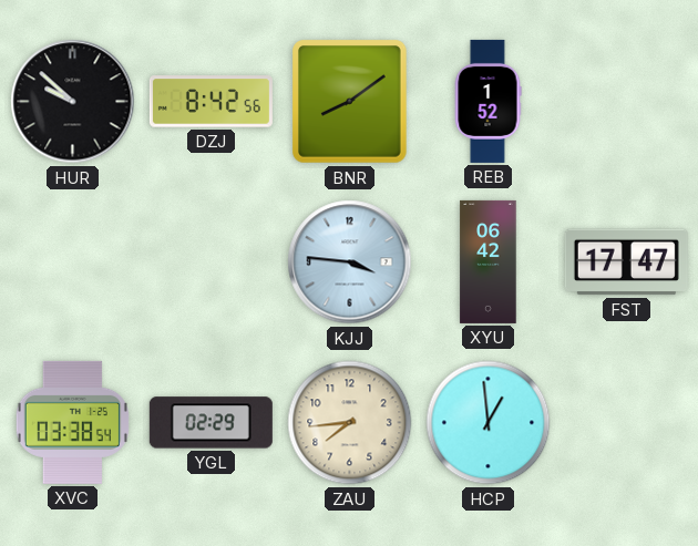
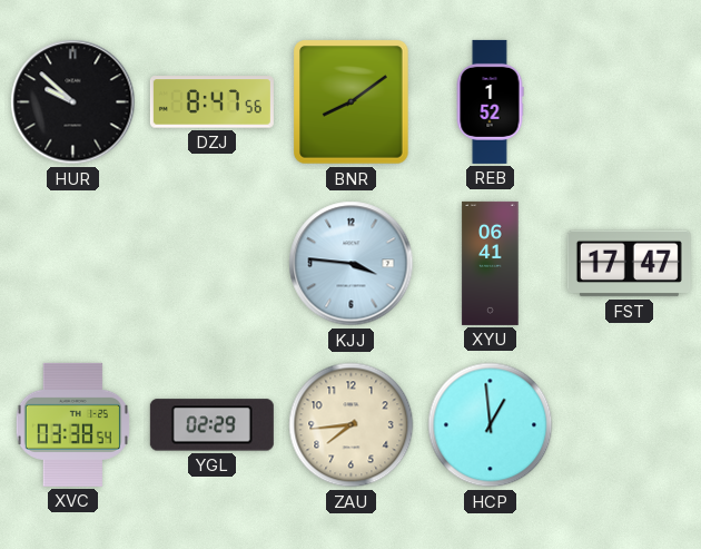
DZJ: 8:42 -> 8:47
XYU: 06:42 -> 06:41
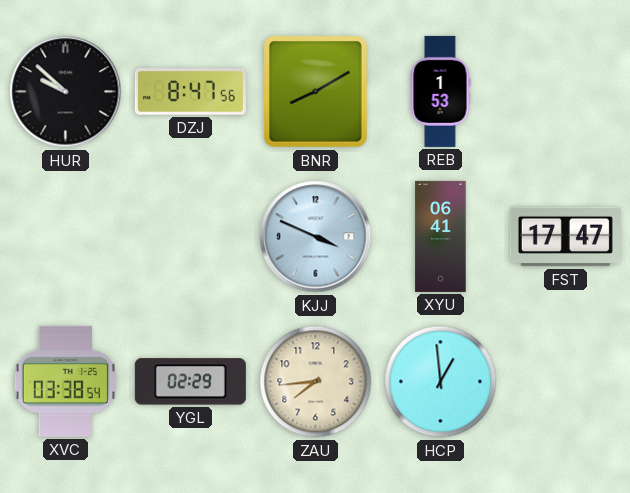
BNR: 8:09 -> 8:10
REB: 1:52 -> 1:53
KJJ: 3:46 -> 3:49
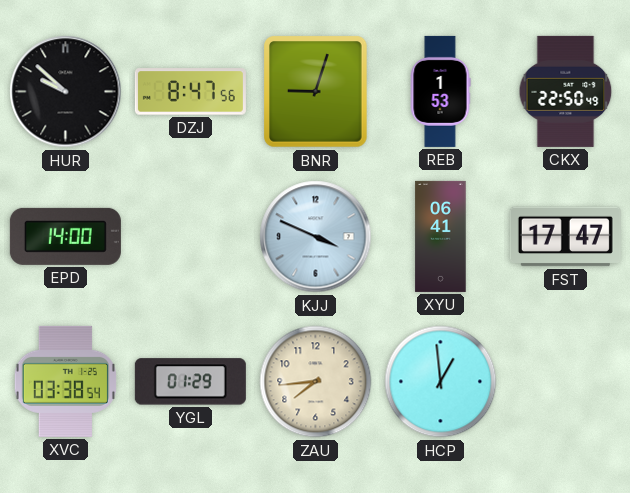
BNR: 8:10 -> 9:03
CKX: none -> 22:50
EPD: none -> 14:00
YGL: 02:29 -> 01:29
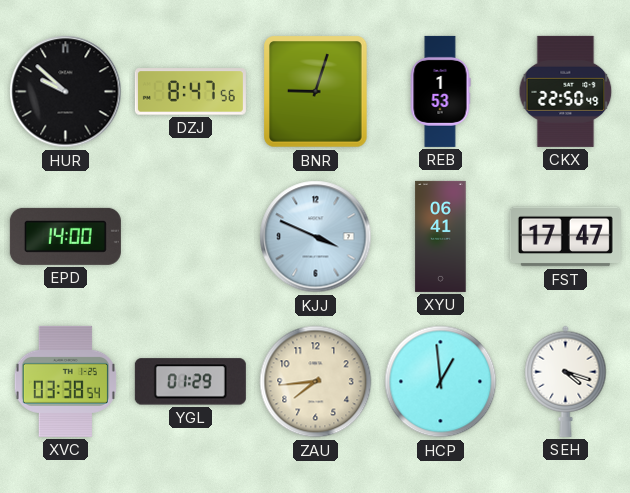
SEH: none -> 4:18
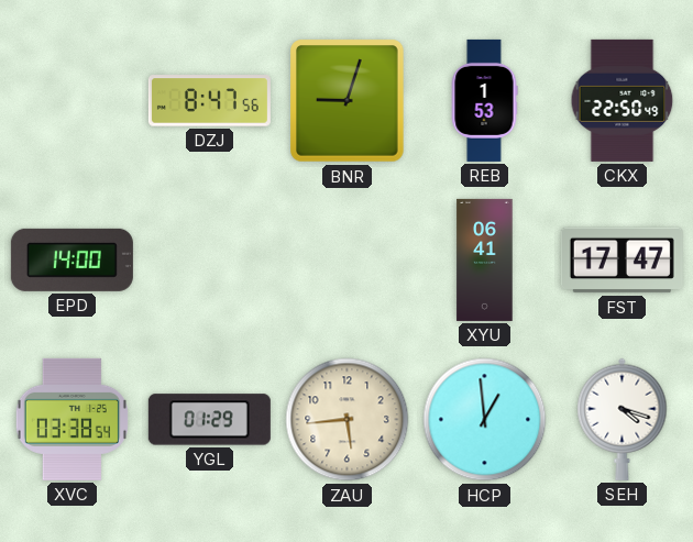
HUR: 9:52 -> none
KJJ: 3:49 -> none
ZAU: 7:44 -> 5:44
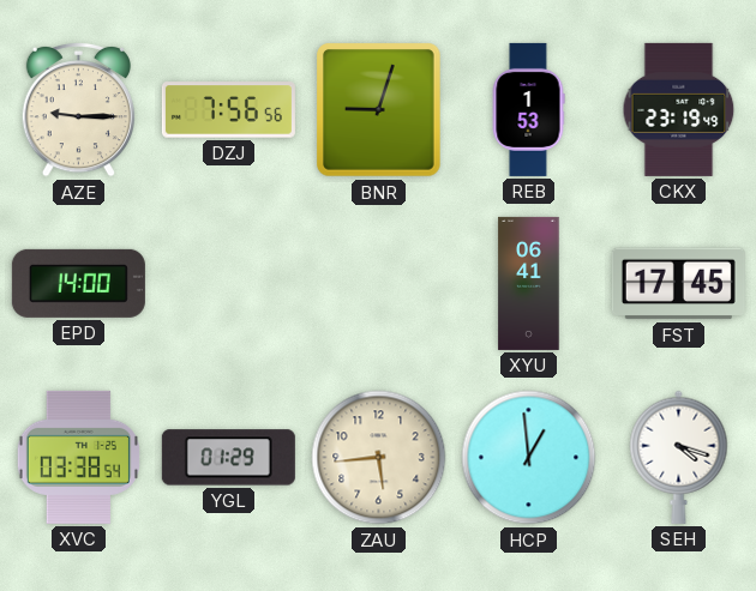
AZE: none -> 9:15
DZJ: 8:47 -> 7:56
CKX: 22:50 -> 23:19
FST: 17:47 -> 17:45
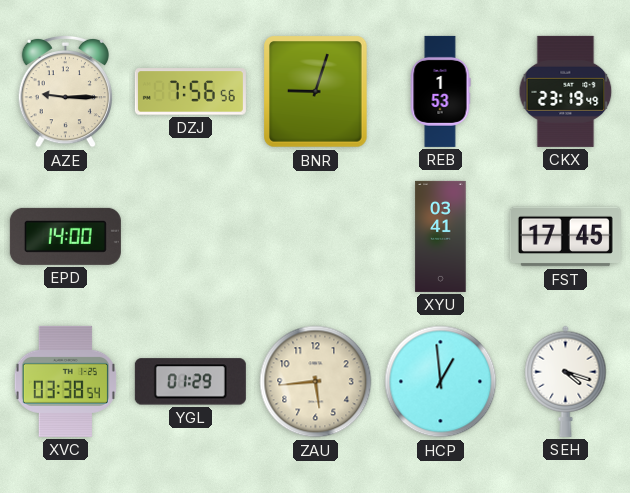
XYU: 06:41 -> 03:41
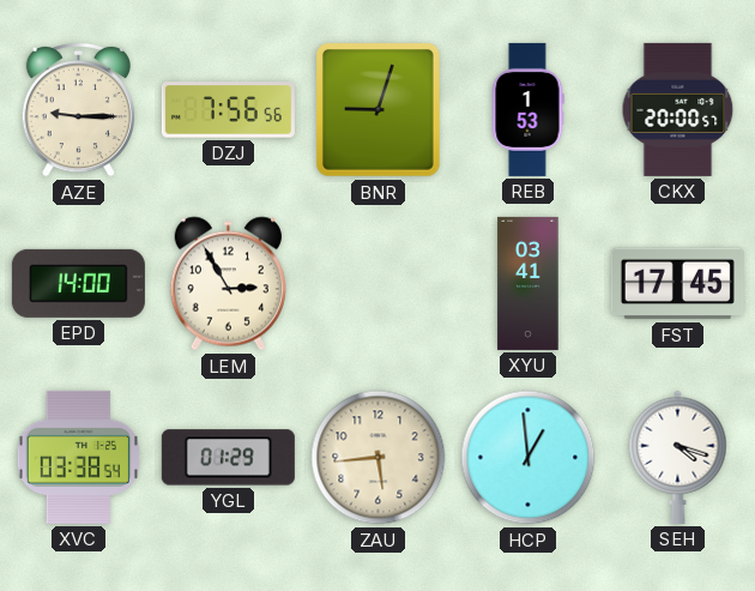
CKX: 23:19 -> 20:00
LEM: none -> 2:55
